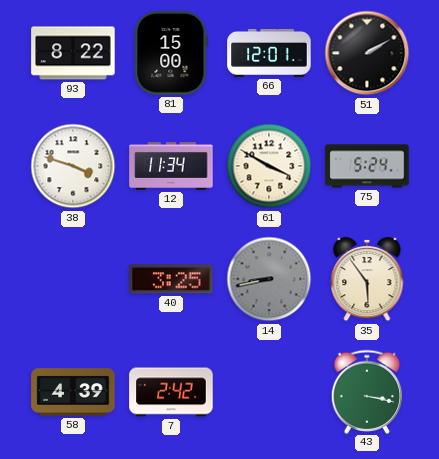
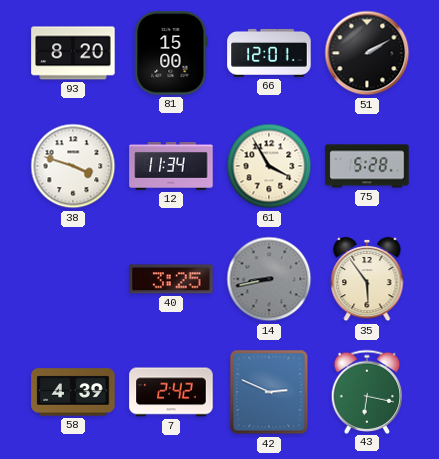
93: 8:22 -> 8:20
61: 3:50 -> 3:55
75: 5:24 -> 5:28
42: none -> 2:49
43: 3:17 -> 6:17
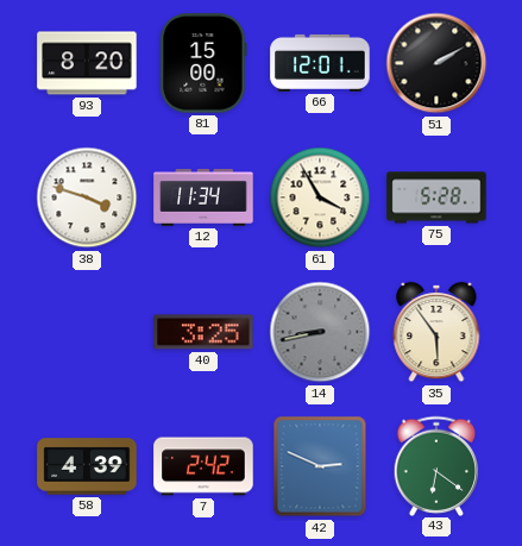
43: 6:17 -> 6:21
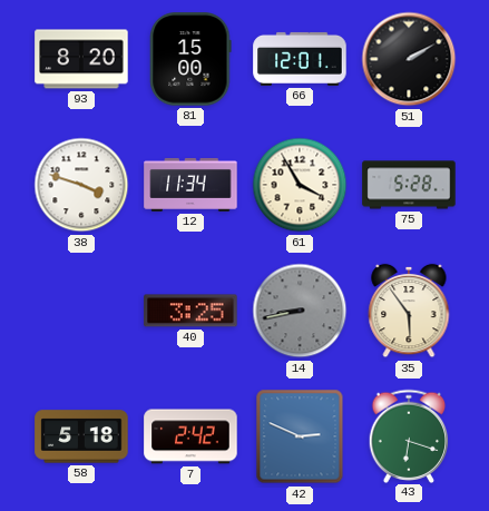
58: 4:39 -> 5:18
43: 6:21 -> 6:18
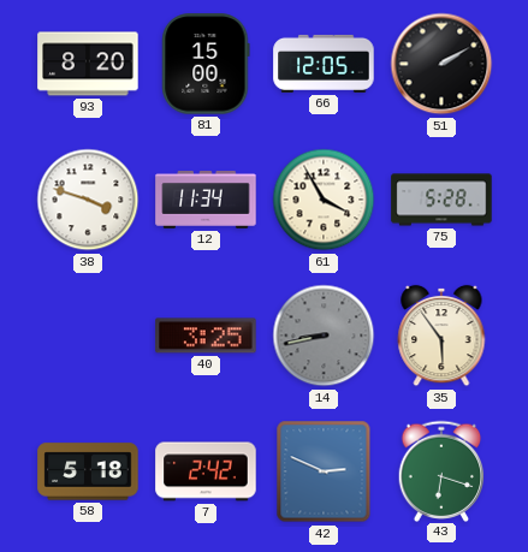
66: 12:01 -> 12:05
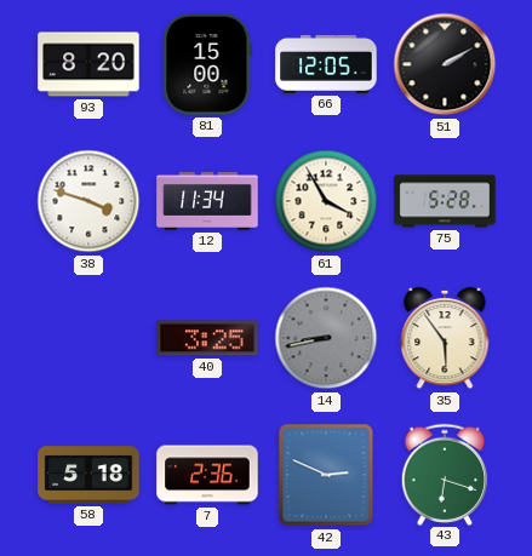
7: 2:42 -> 2:36
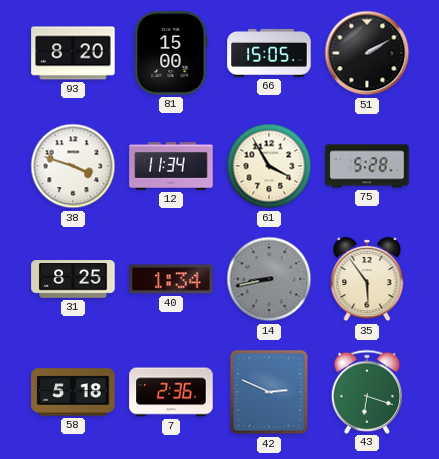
66: 12:05 -> 15:05
31: none -> 8:25
40: 3:25 -> 1:34
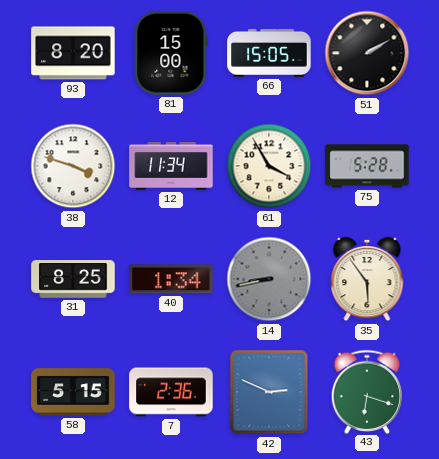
58: 5:18 -> 5:15
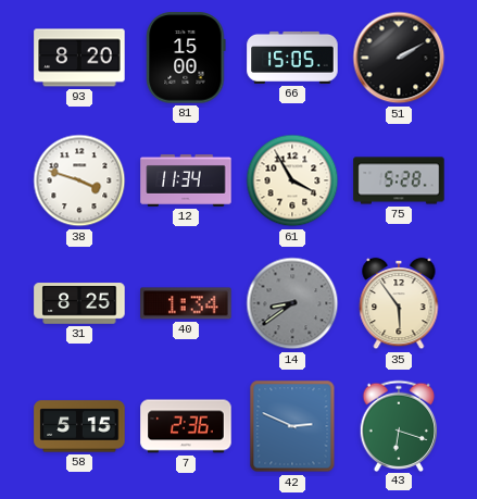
14: 8:43 -> 8:39
